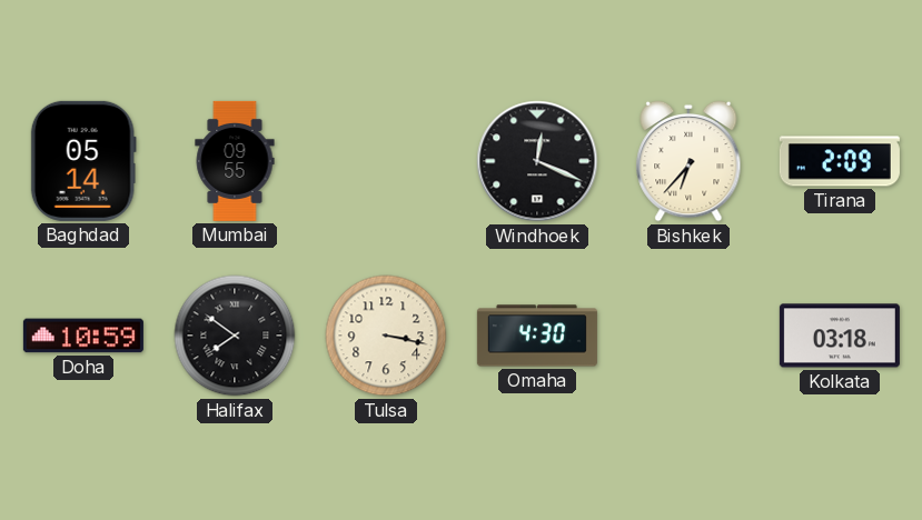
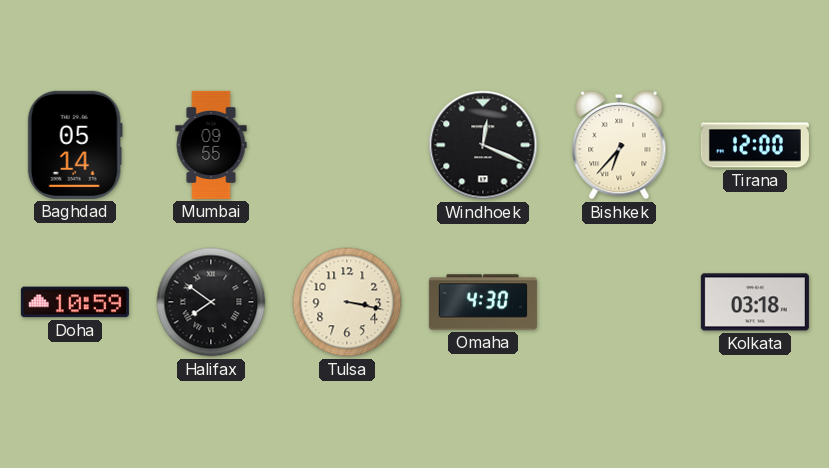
Tirana: 2:09 -> 12:00
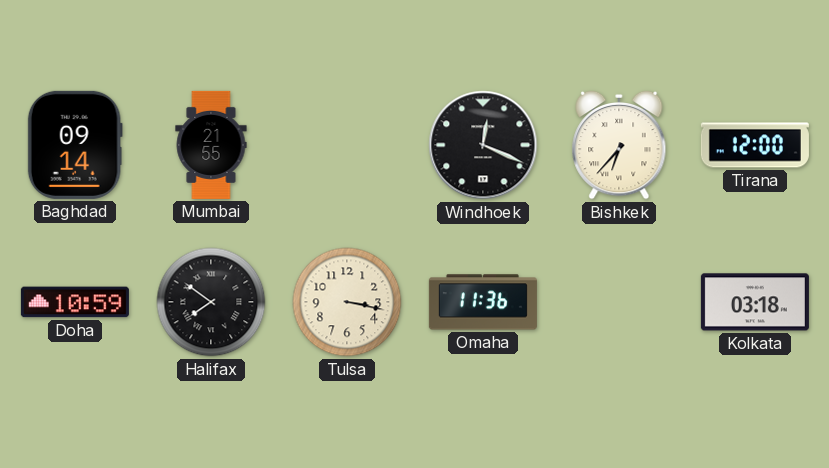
Baghdad: 05:14 -> 09:14
Mumbai: 09:55 -> 21:55
Omaha: 4:30 -> 11:36
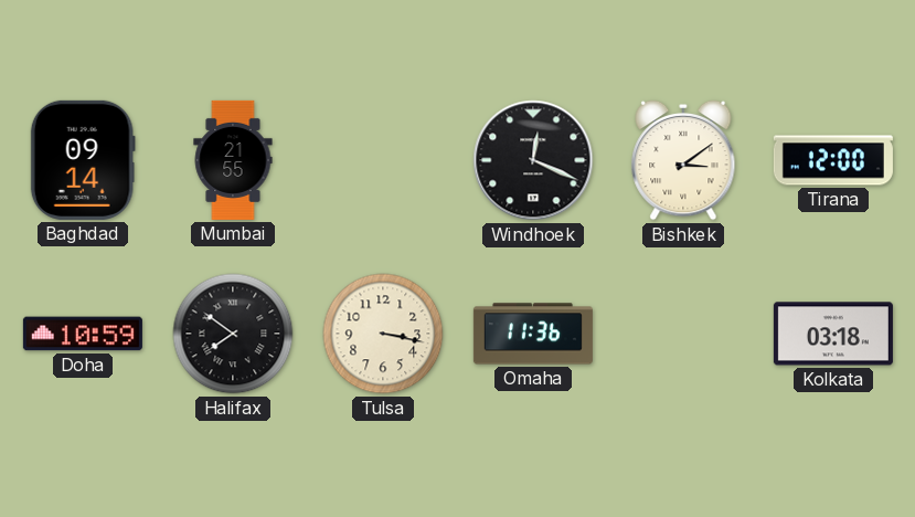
Bishkek: 6:37 -> 3:09
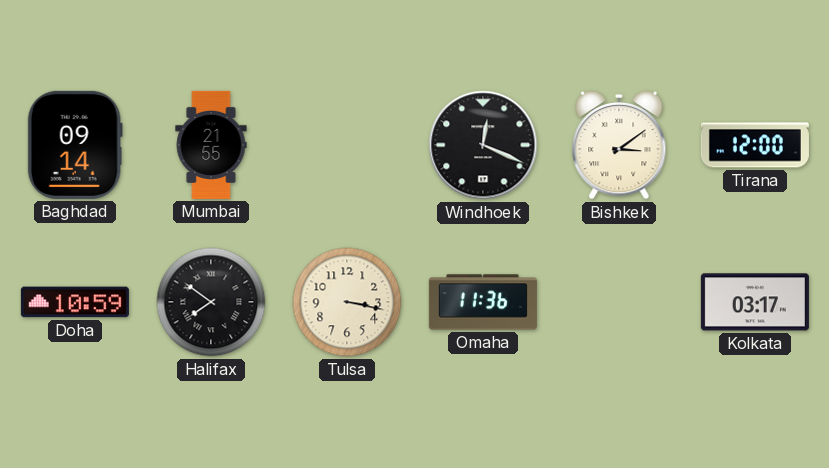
Kolkata: 03:18 -> 03:17
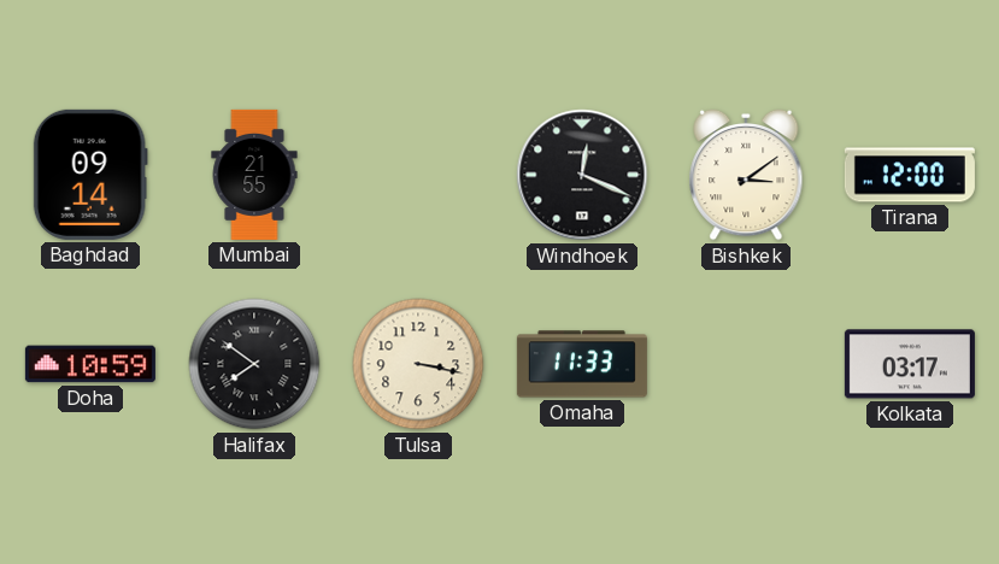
Omaha: 11:36 -> 11:33
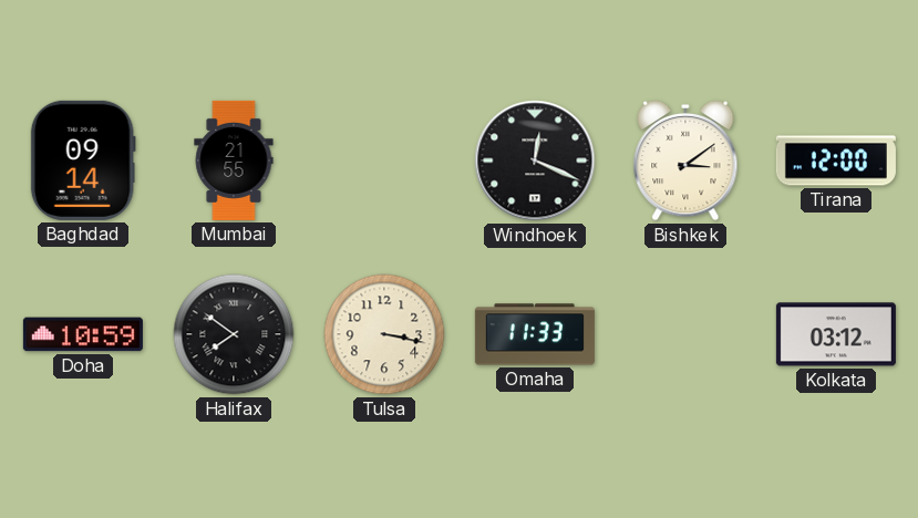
Kolkata: 03:17 -> 03:12
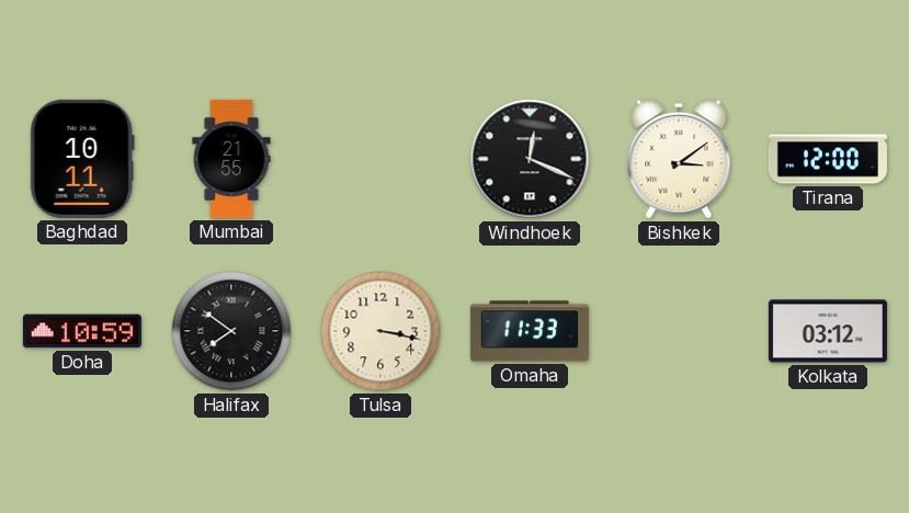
Baghdad: 09:14 -> 10:11
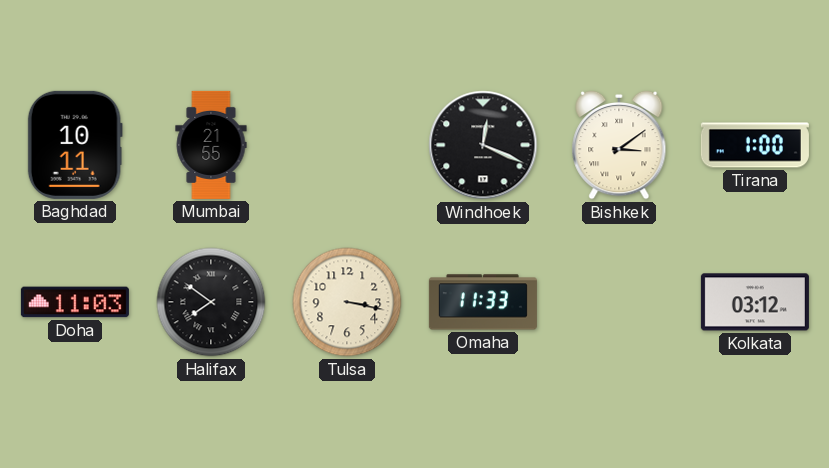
Tirana: 12:00 -> 1:00
Doha: 10:59 -> 11:03
